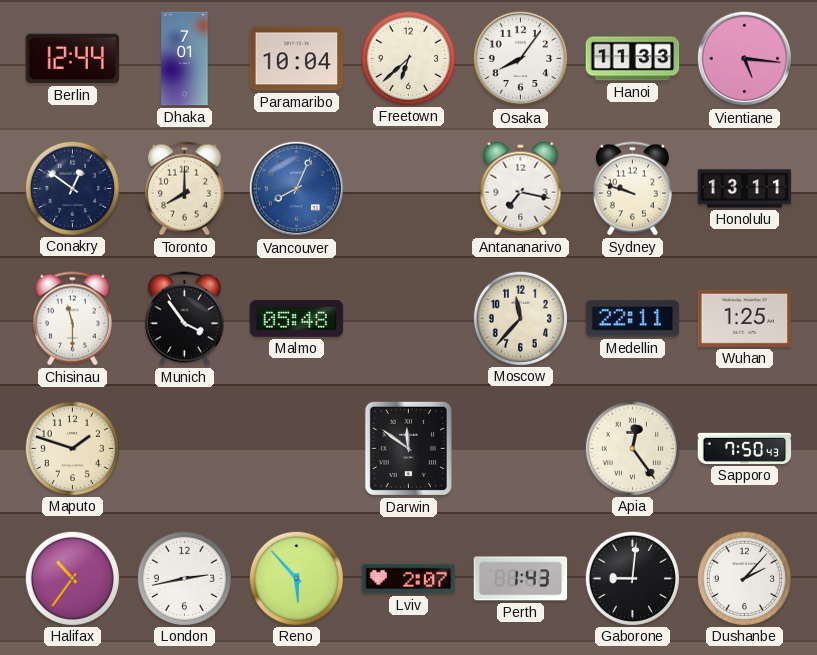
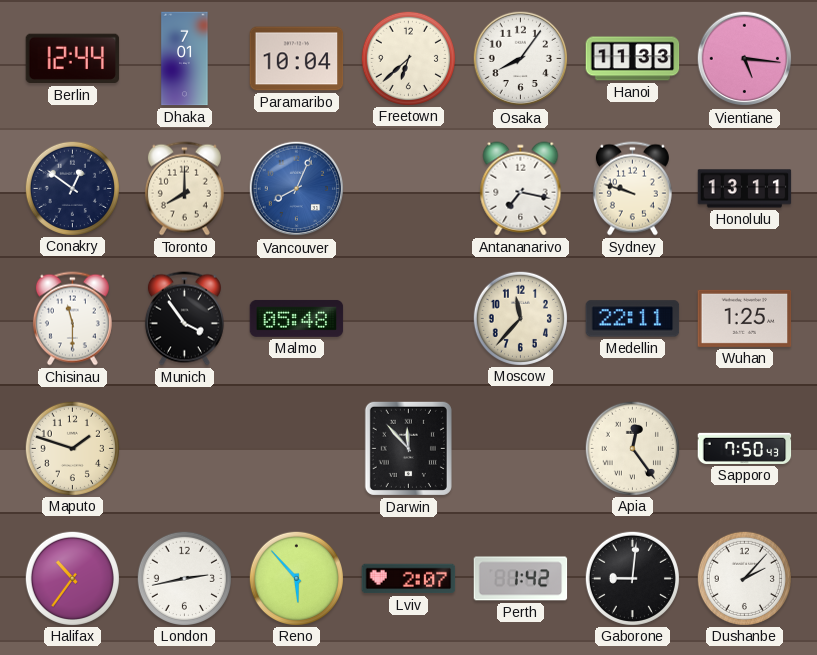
Darwin: 11:51 -> 11:53
Perth: 1:43 -> 1:42
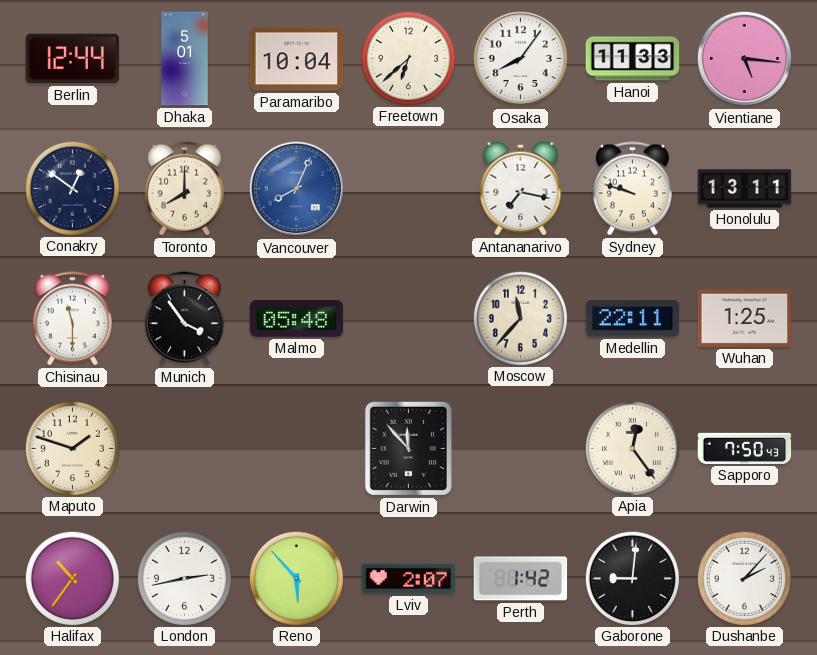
Dhaka: 7:01 -> 5:01
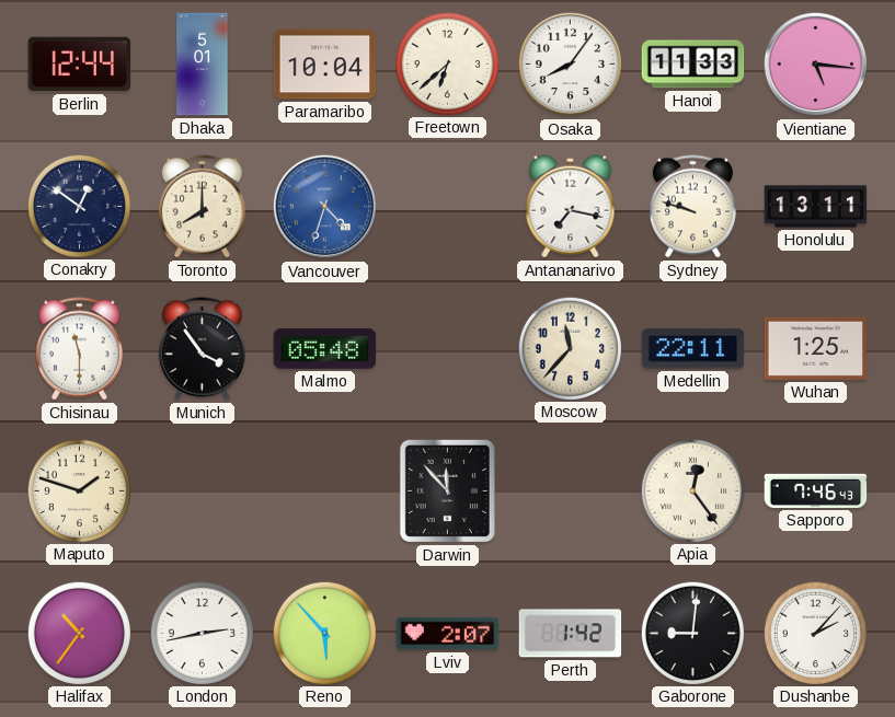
Vancouver: 8:04 -> 4:33
Sapporo: 7:50 -> 7:46
